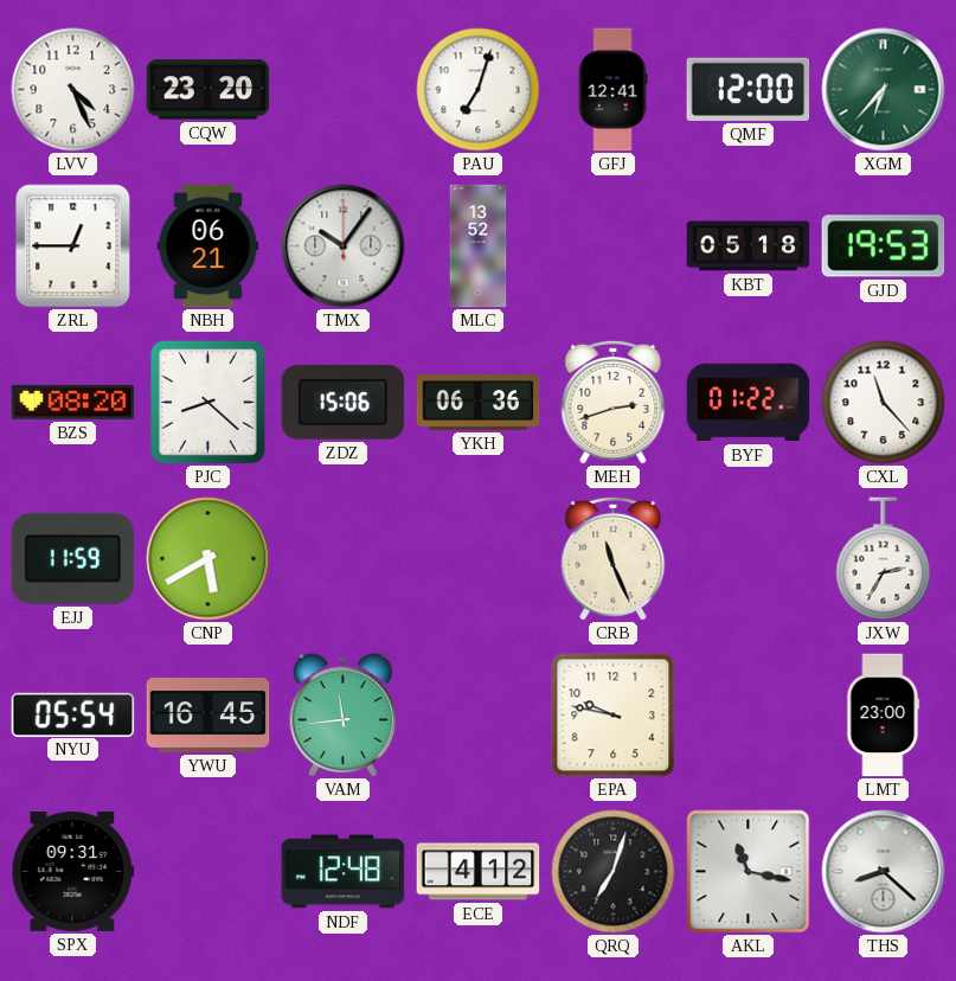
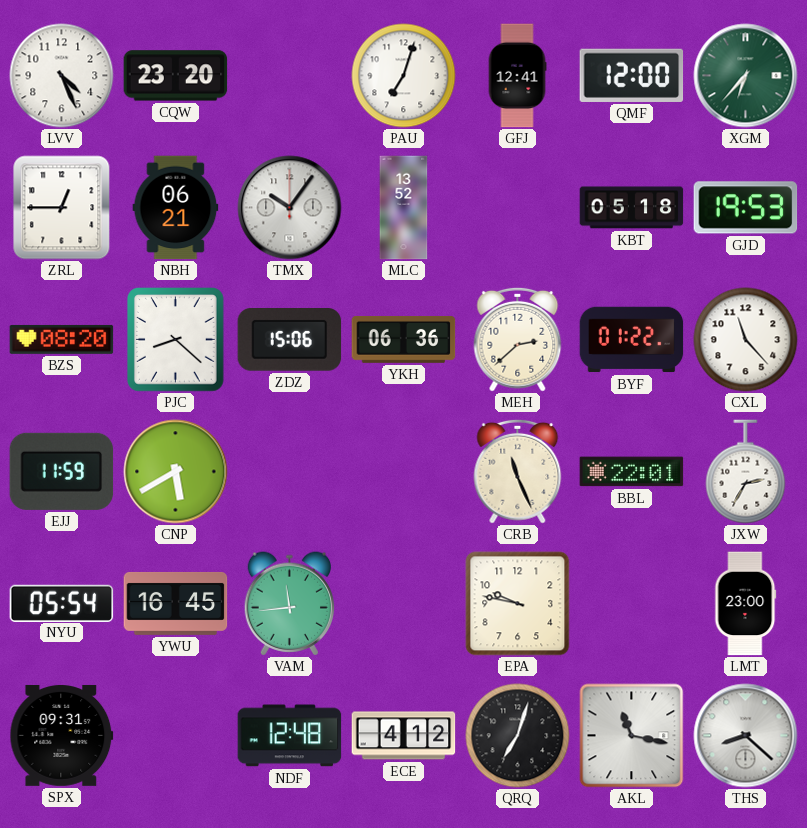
MEH: 2:42 -> 2:38
BBL: none -> 22:01
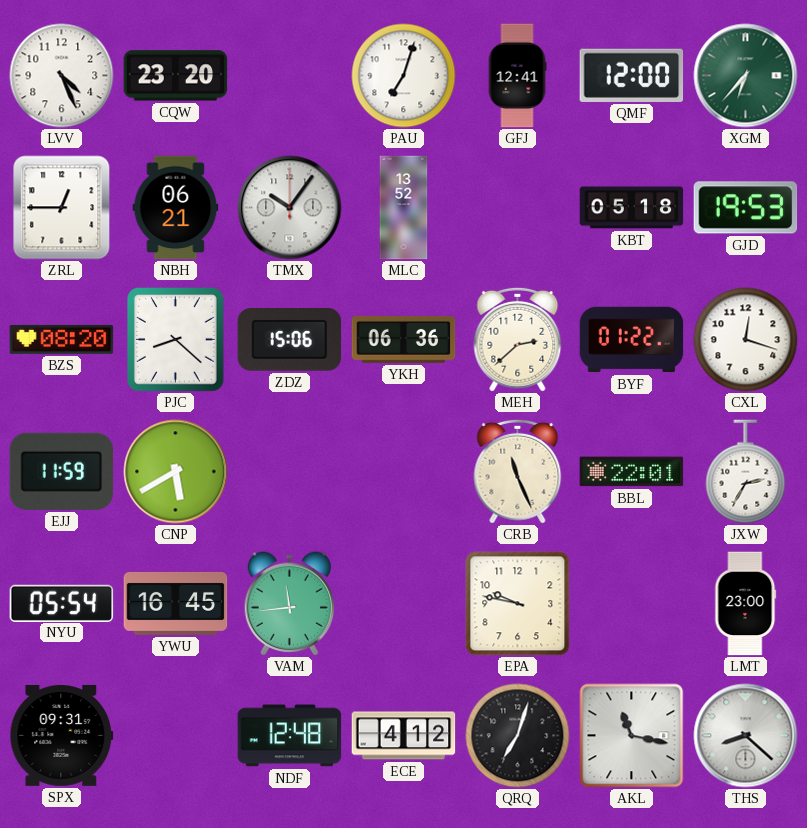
CXL: 11:23 -> 12:18
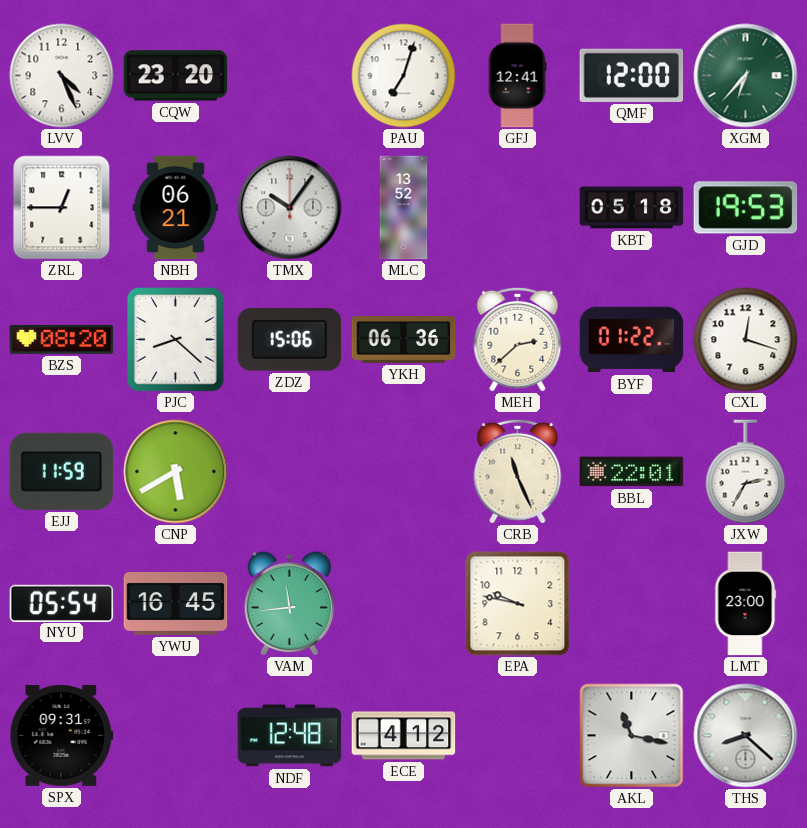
QRQ: 7:03 -> none
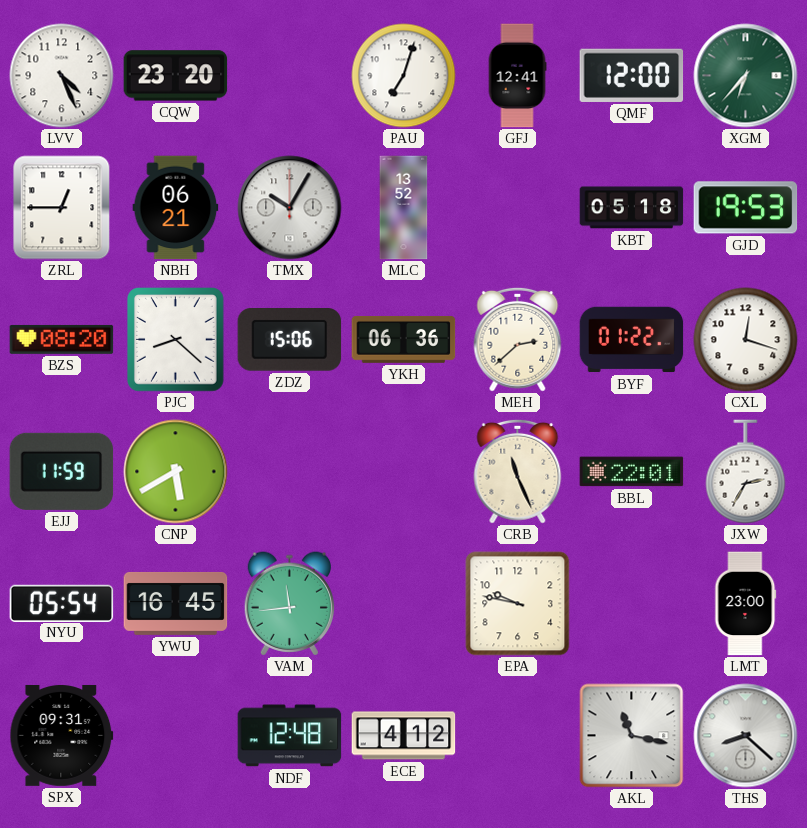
TMX: 10:06 -> 10:05
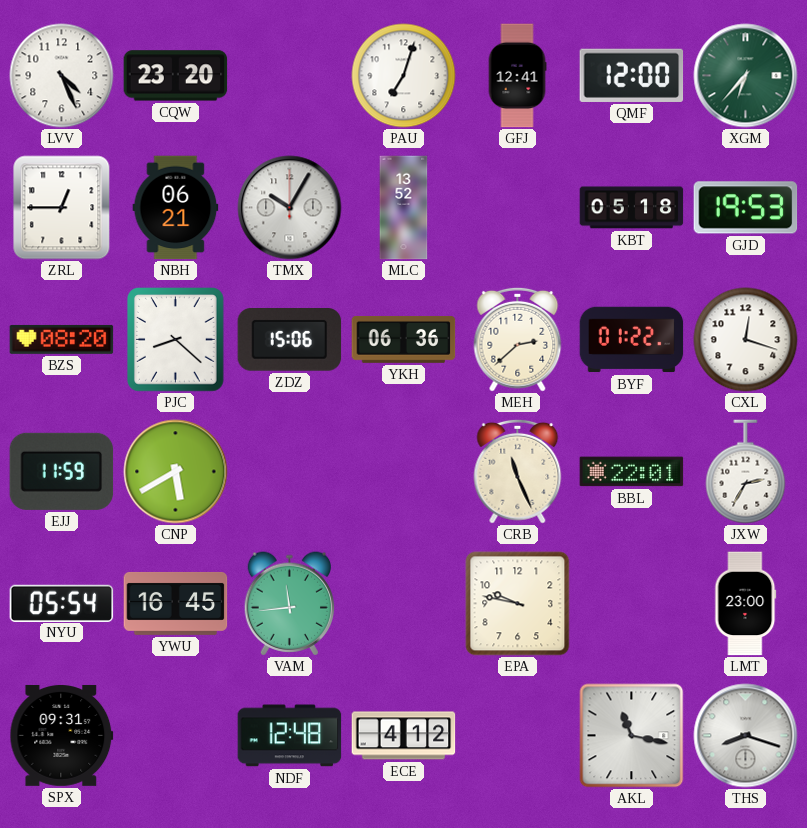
THS: 8:22 -> 8:18
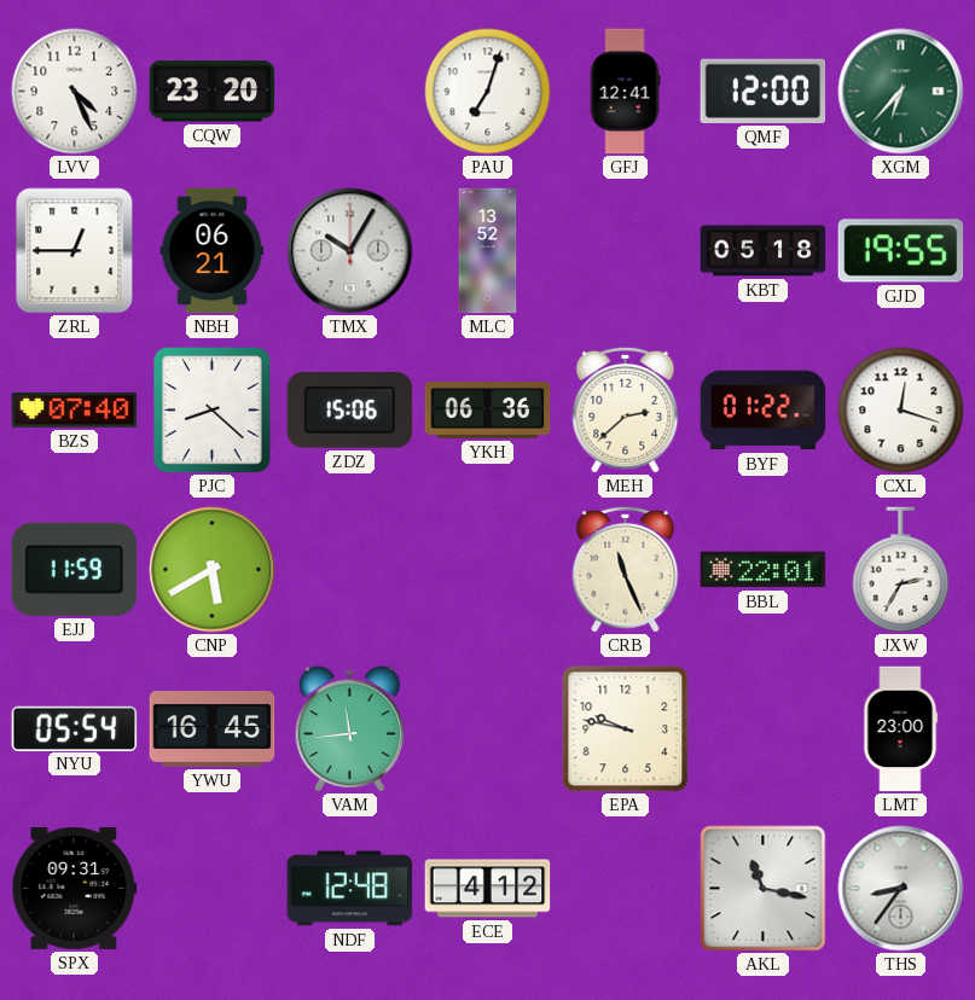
GJD: 19:53 -> 19:55
BZS: 08:20 -> 07:40
THS: 8:18 -> 8:36
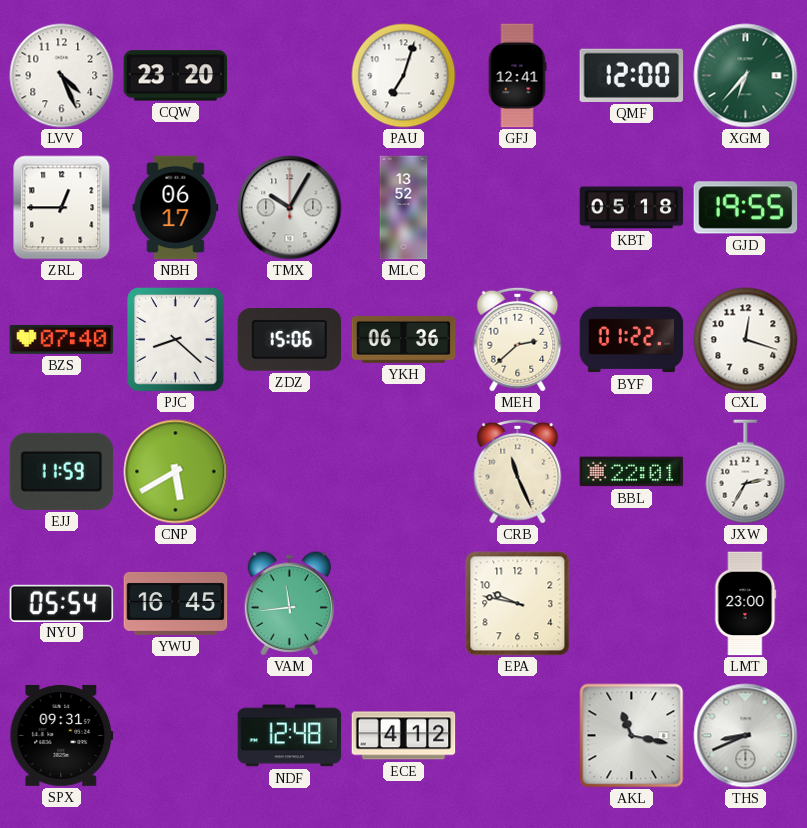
NBH: 06:21 -> 06:17
THS: 8:36 -> 8:41
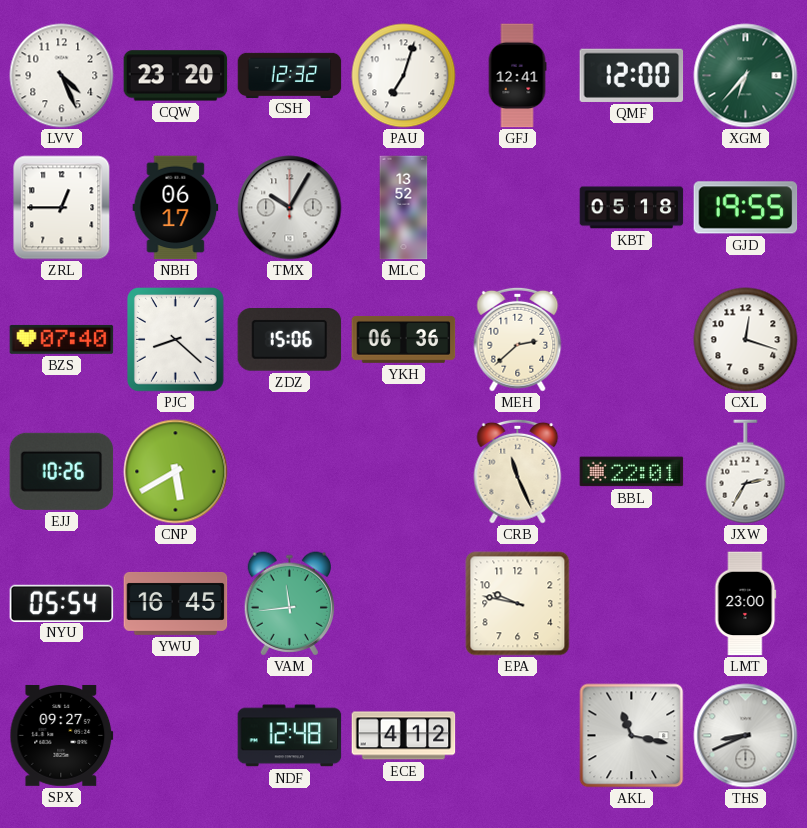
CSH: none -> 12:32
BYF: 01:22 -> none
EJJ: 11:59 -> 10:26
SPX: 09:31 -> 09:27
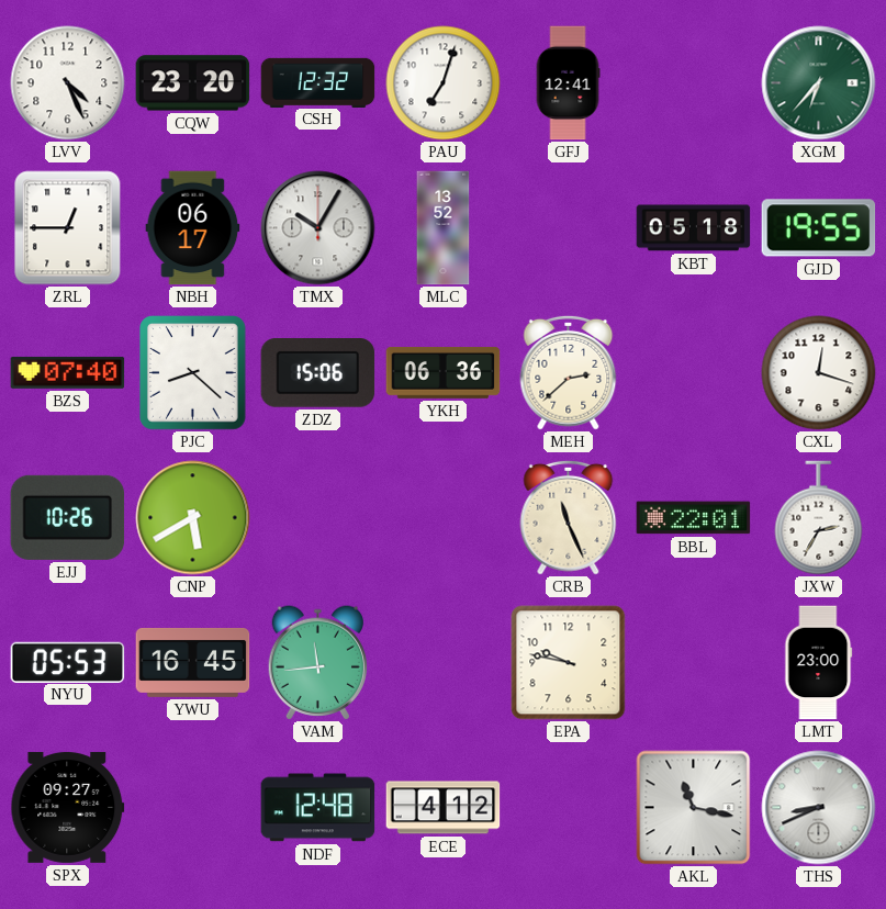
QMF: 12:00 -> none
NYU: 05:54 -> 05:53
